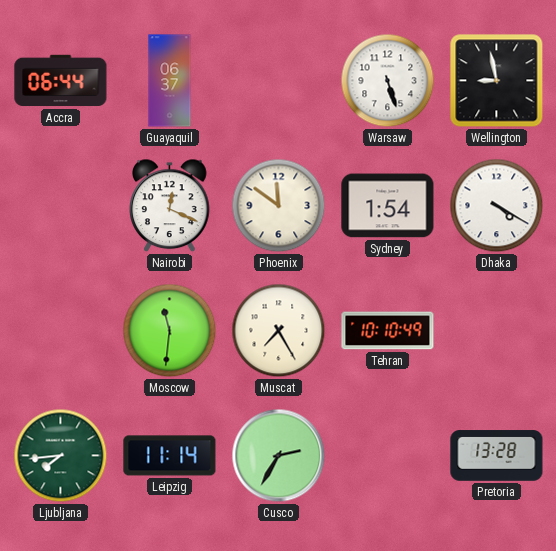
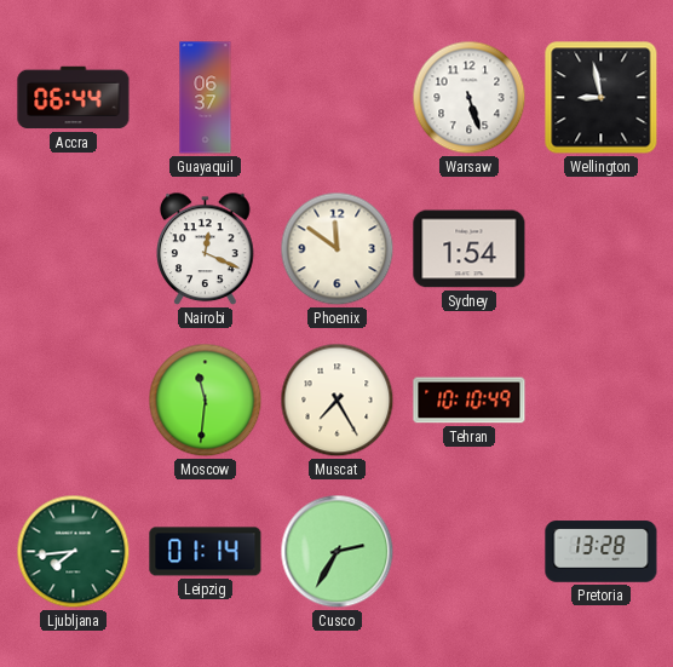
Dhaka: 4:20 -> none
Leipzig: 11:14 -> 01:14
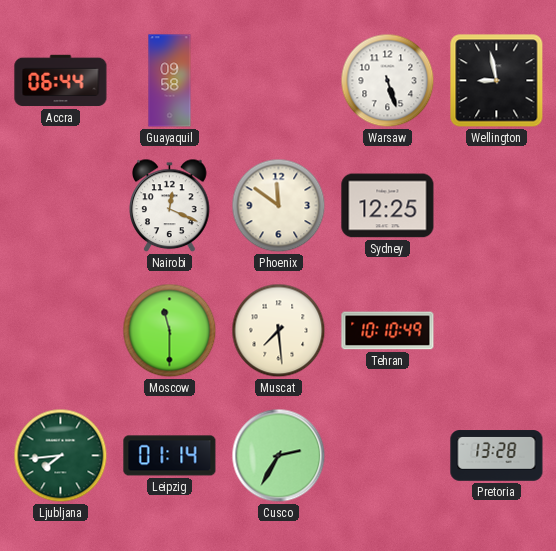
Guayaquil: 06:37 -> 09:58
Sydney: 1:54 -> 12:25
Moscow: 11:31 -> 11:30
Muscat: 7:25 -> 7:29
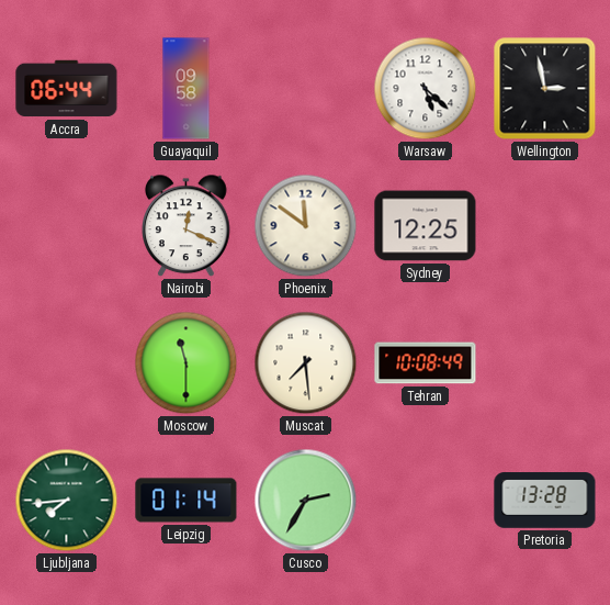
Warsaw: 5:27 -> 5:22
Wellington: 8:58 -> 2:58
Tehran: 10:10 -> 10:08
